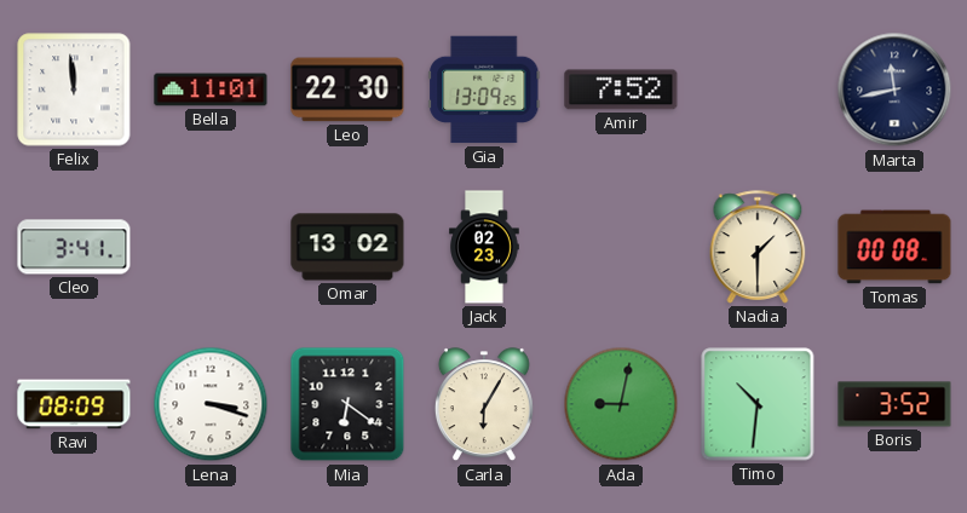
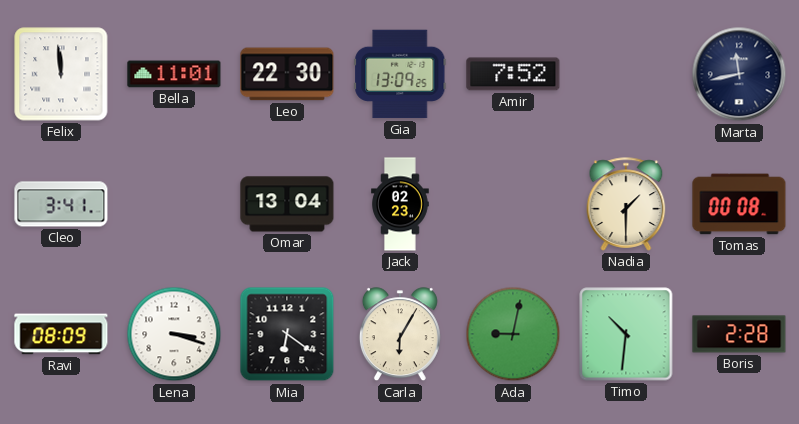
Omar: 13:02 -> 13:04
Boris: 3:52 -> 2:28
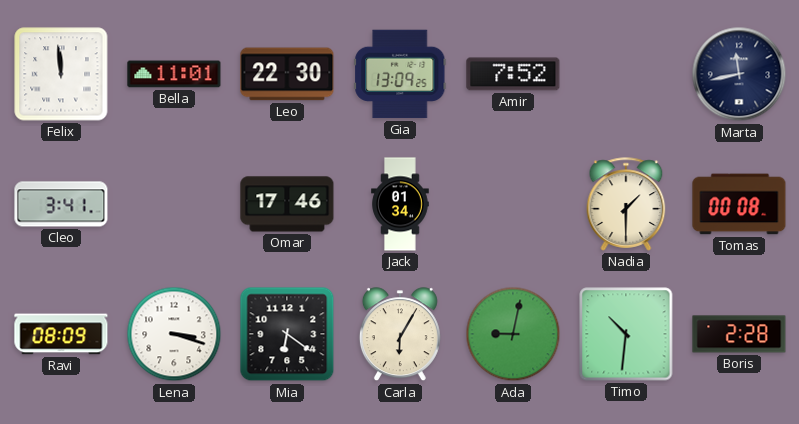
Omar: 13:04 -> 17:46
Jack: 02:23 -> 01:34
